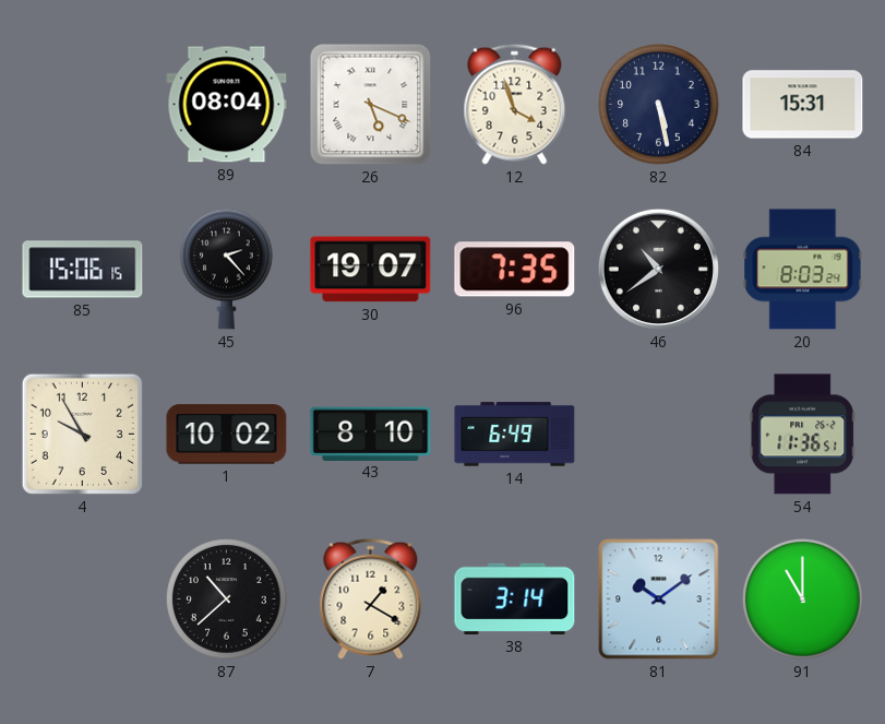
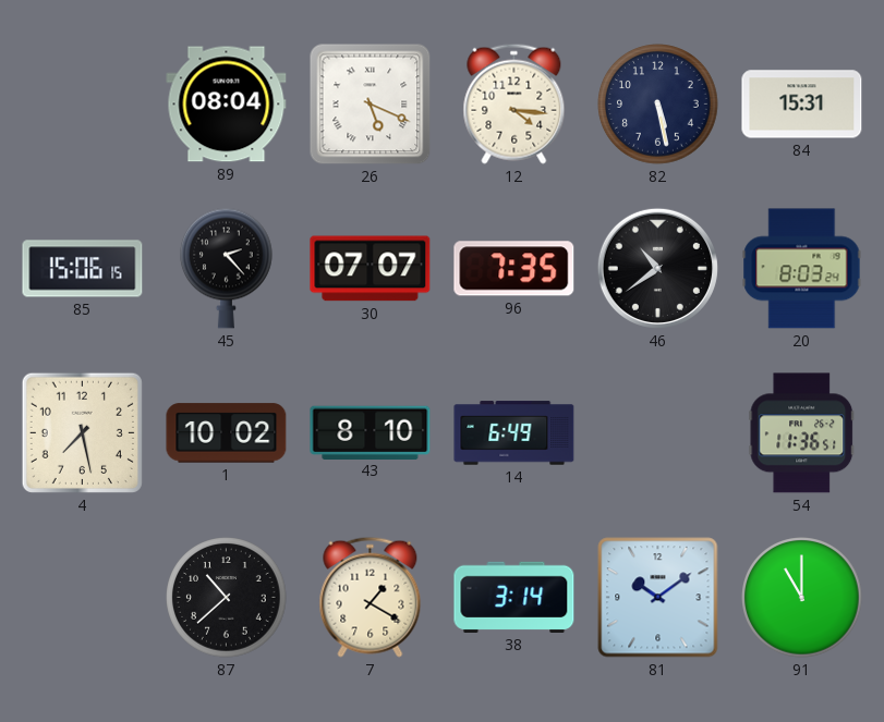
12: 3:57 -> 4:16
30: 19:07 -> 07:07
4: 9:55 -> 7:28
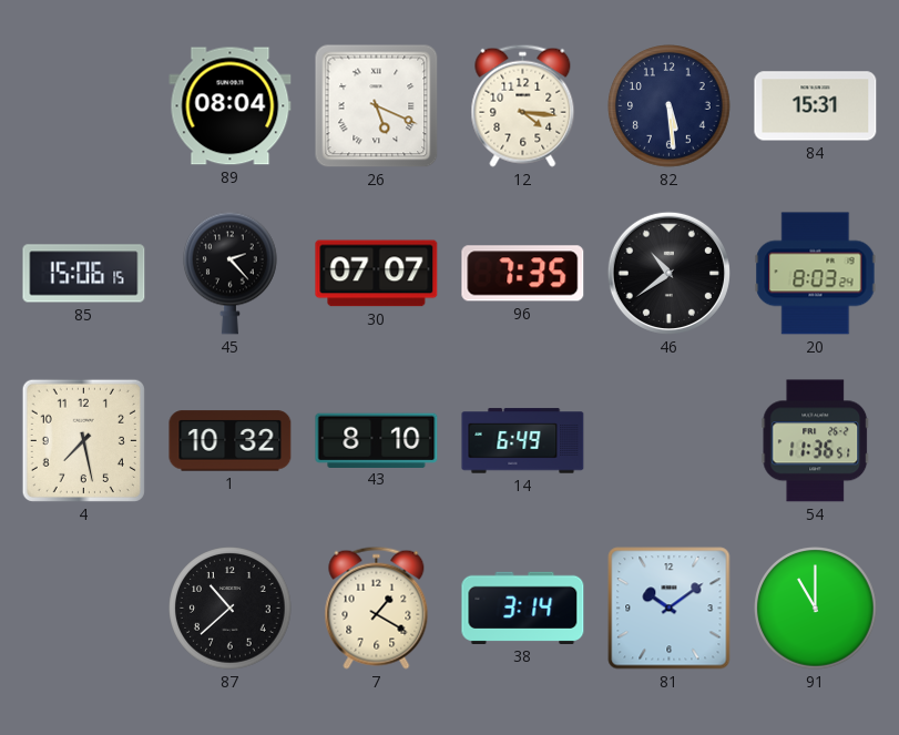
82: 5:28 -> 5:29
1: 10:02 -> 10:32
